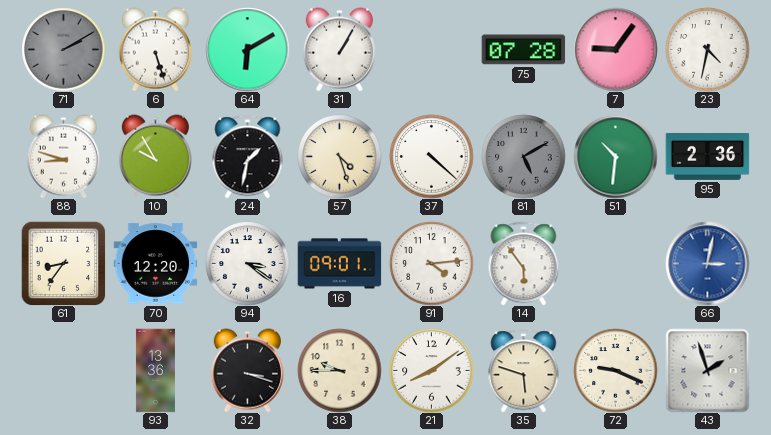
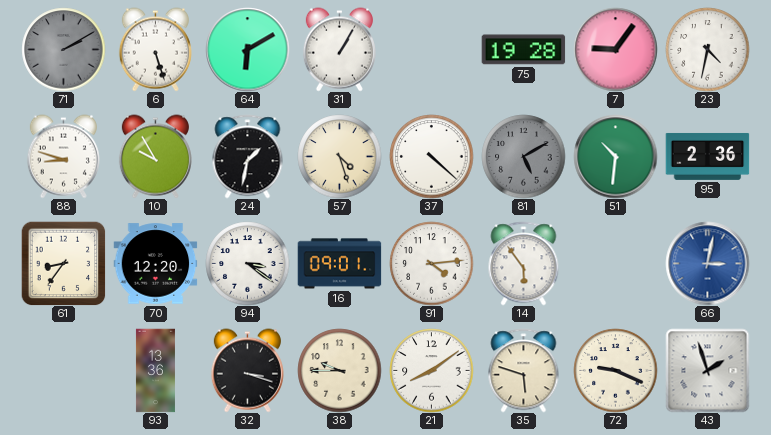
75: 07:28 -> 19:28
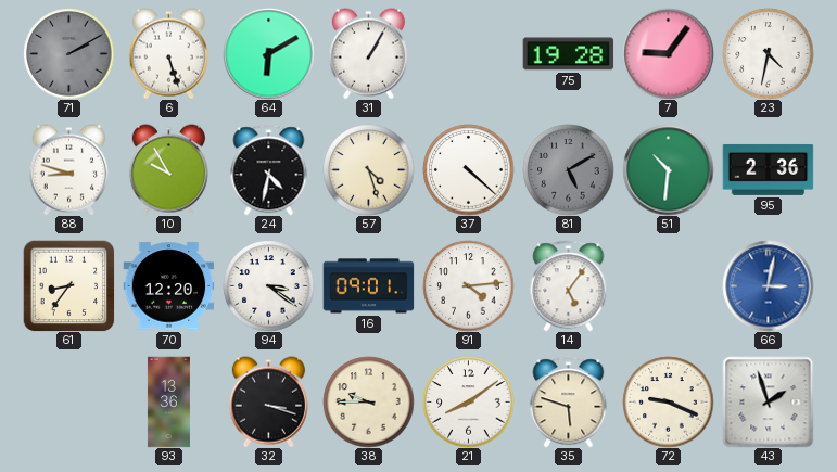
24: 1:32 -> 4:32
14: 5:54 -> 5:06
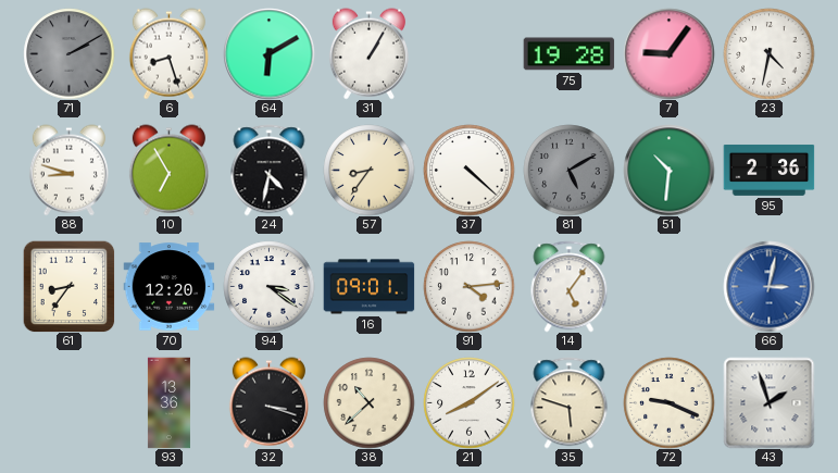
6: 5:27 -> 8:27
10: 9:55 -> 6:55
57: 4:27 -> 8:36
38: 9:45 -> 10:38
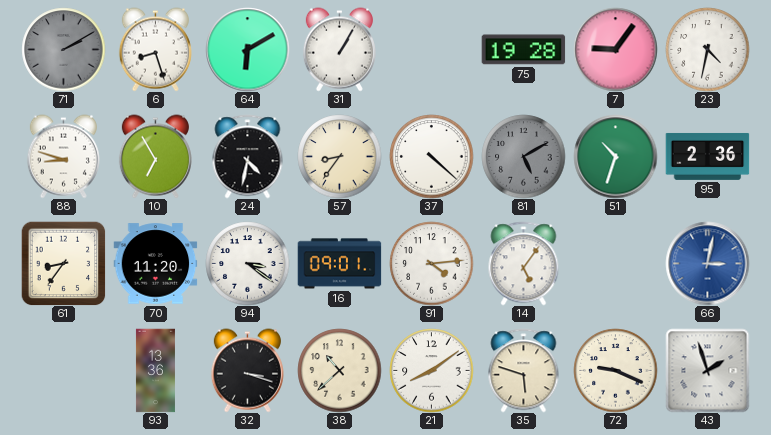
51: 10:31 -> 10:33
70: 12:20 -> 11:20
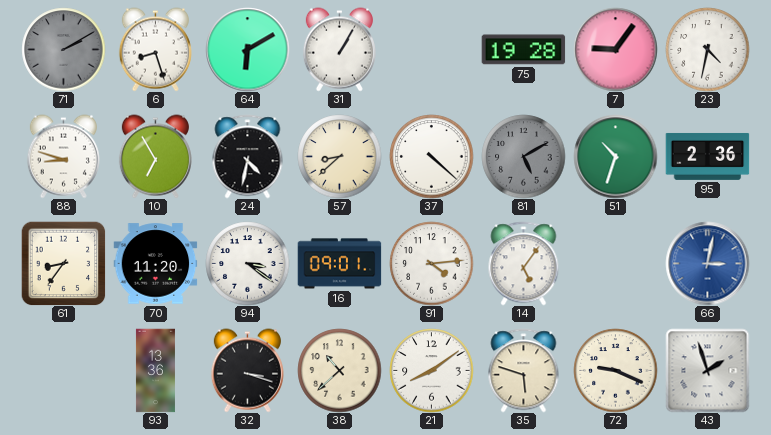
57: 8:36 -> 8:38
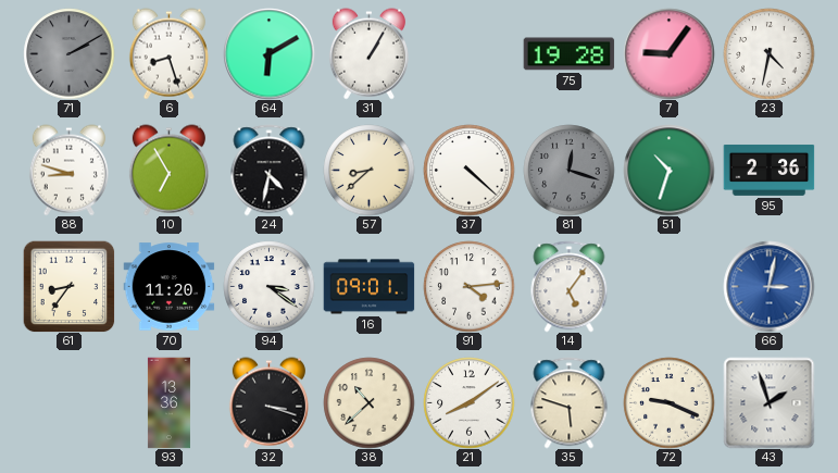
81: 5:10 -> 12:18
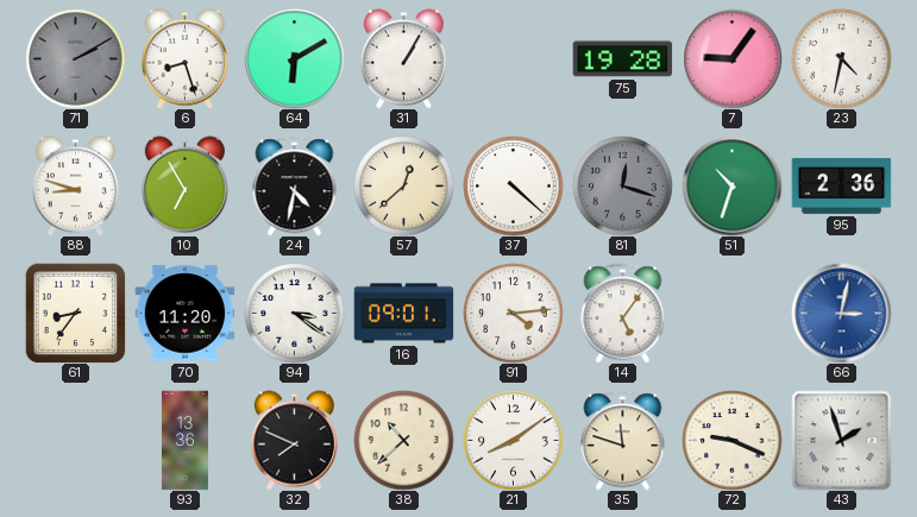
57: 8:38 -> 12:38
32: 3:18 -> 7:49
35: 5:48 -> 11:48
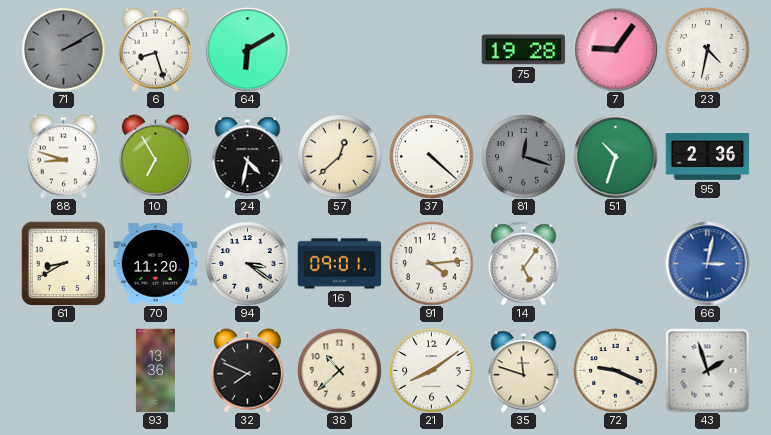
31: 1:05 -> none
61: 8:36 -> 8:40
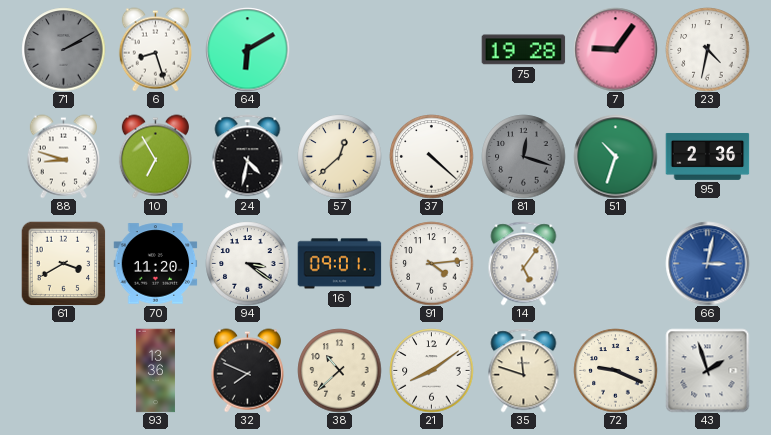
61: 8:40 -> 3:40
